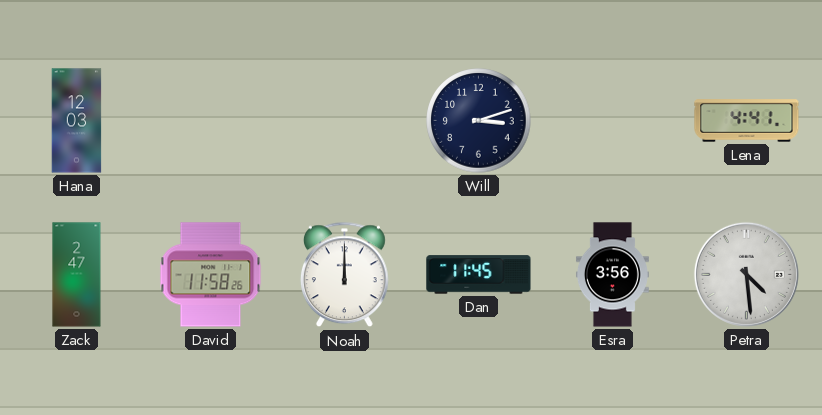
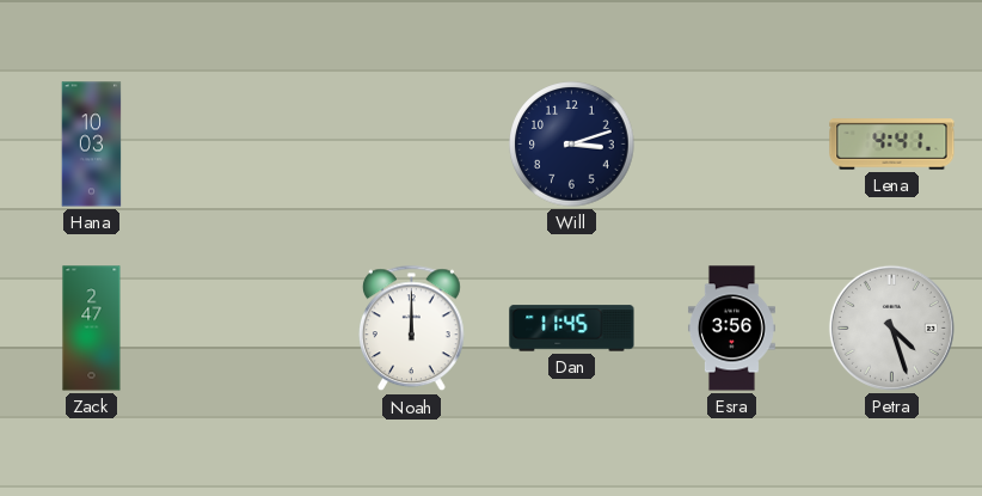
Hana: 12:03 -> 10:03
David: 11:58 -> none
Petra: 4:29 -> 4:27
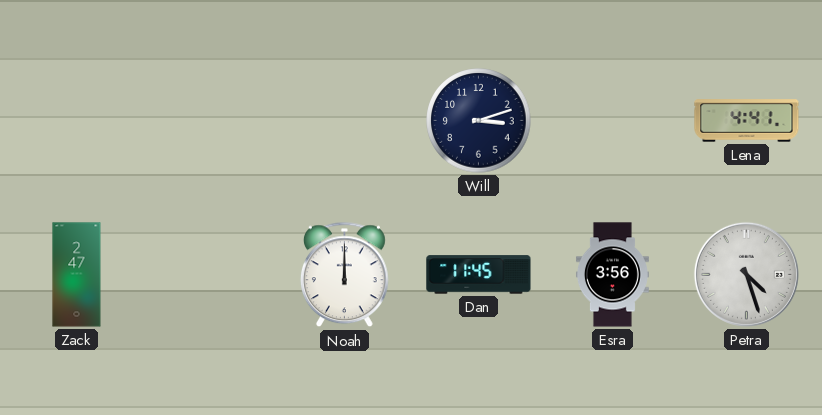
Hana: 10:03 -> none
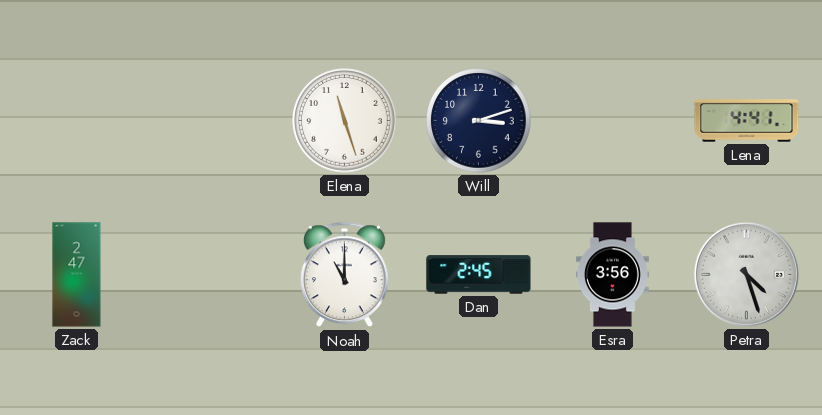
Elena: none -> 11:27
Noah: 12:00 -> 11:00
Dan: 11:45 -> 2:45
